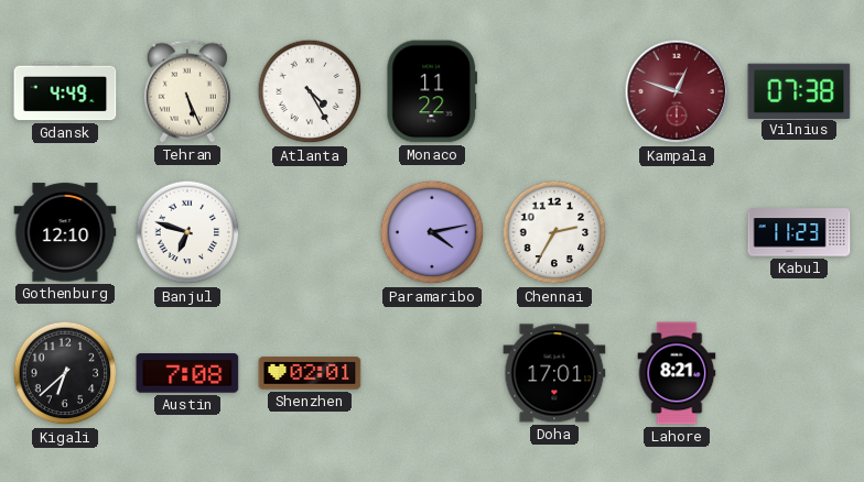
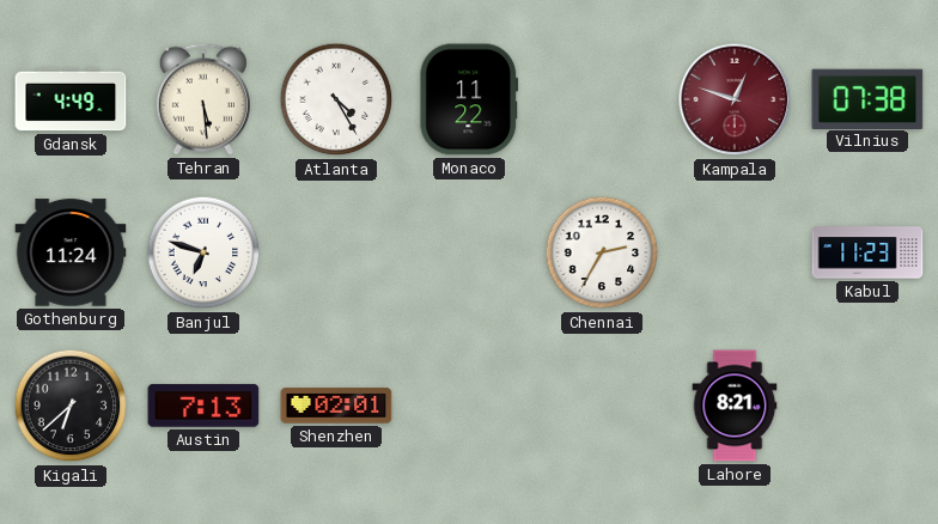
Tehran: 5:26 -> 5:29
Gothenburg: 12:10 -> 11:24
Paramaribo: 4:13 -> none
Austin: 7:08 -> 7:13
Doha: 17:01 -> none
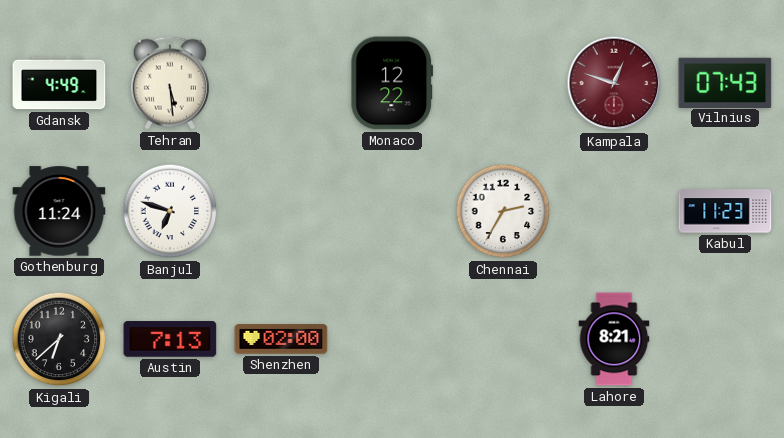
Atlanta: 4:25 -> none
Monaco: 11:22 -> 12:22
Vilnius: 07:38 -> 07:43
Shenzhen: 02:01 -> 02:00
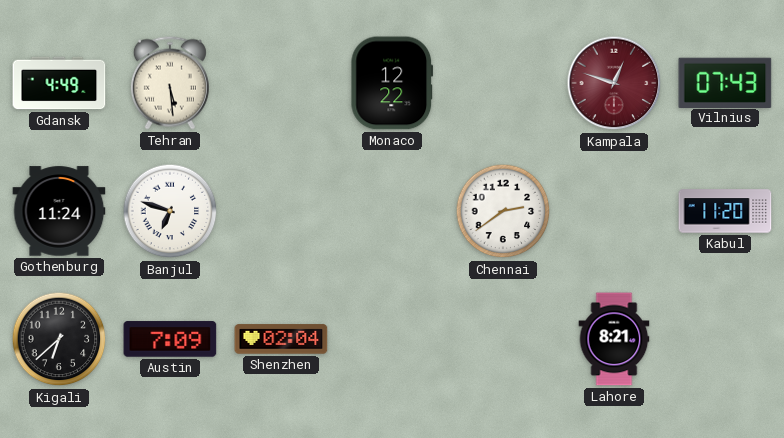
Chennai: 2:35 -> 2:39
Kabul: 11:23 -> 11:20
Austin: 7:13 -> 7:09
Shenzhen: 02:00 -> 02:04
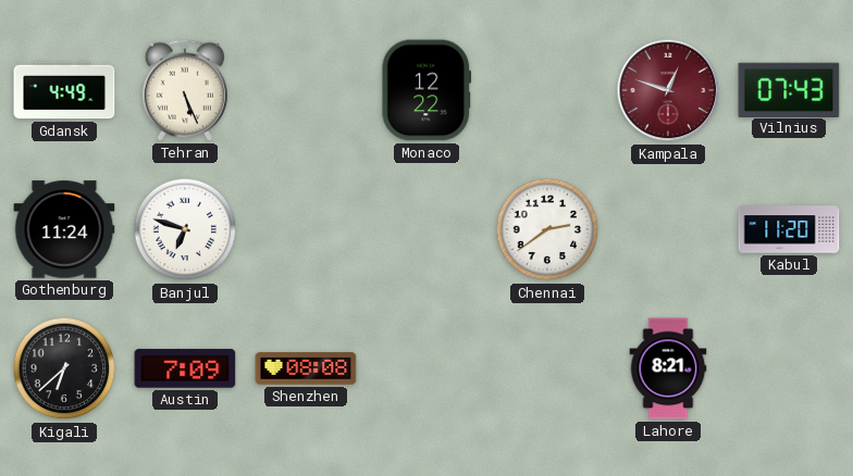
Tehran: 5:29 -> 5:26
Shenzhen: 02:04 -> 08:08
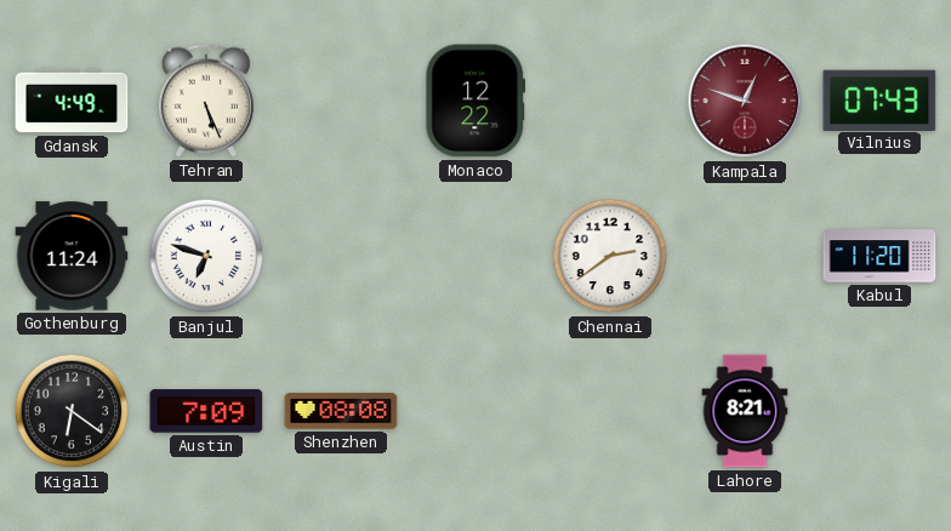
Kigali: 6:38 -> 6:21
